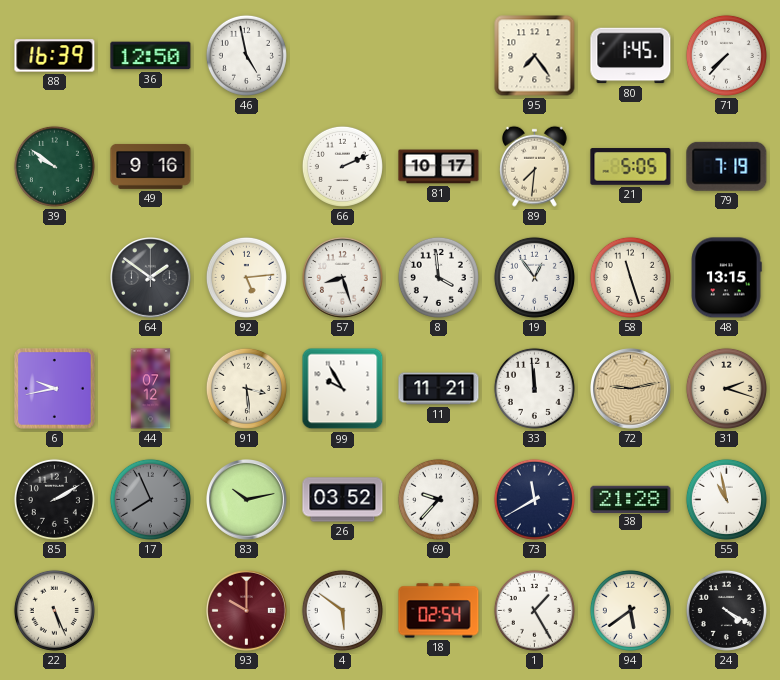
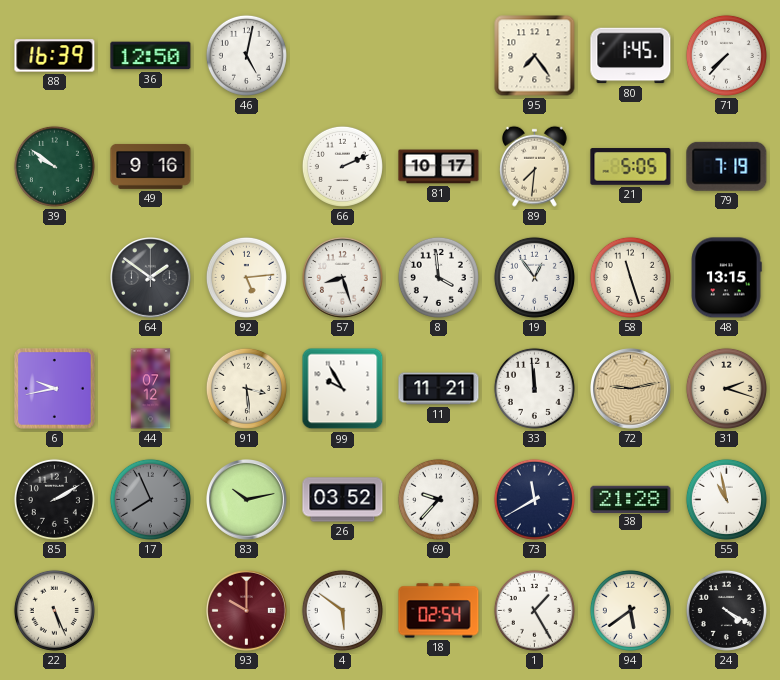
46: 4:58 -> 5:02
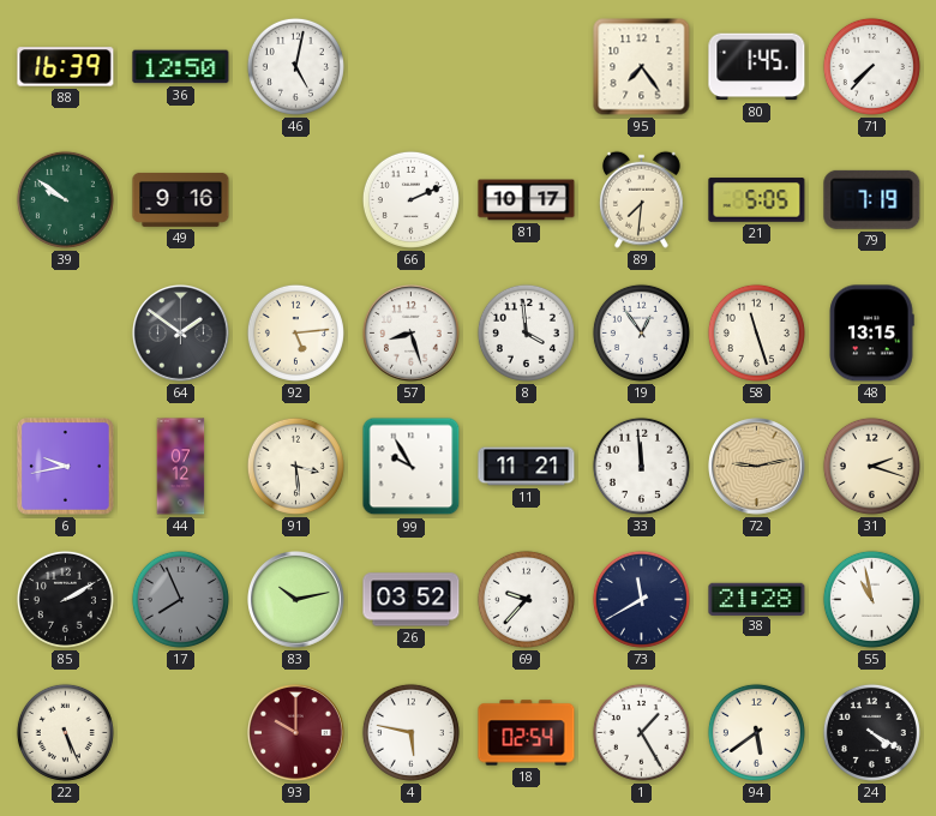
4: 5:51 -> 5:47
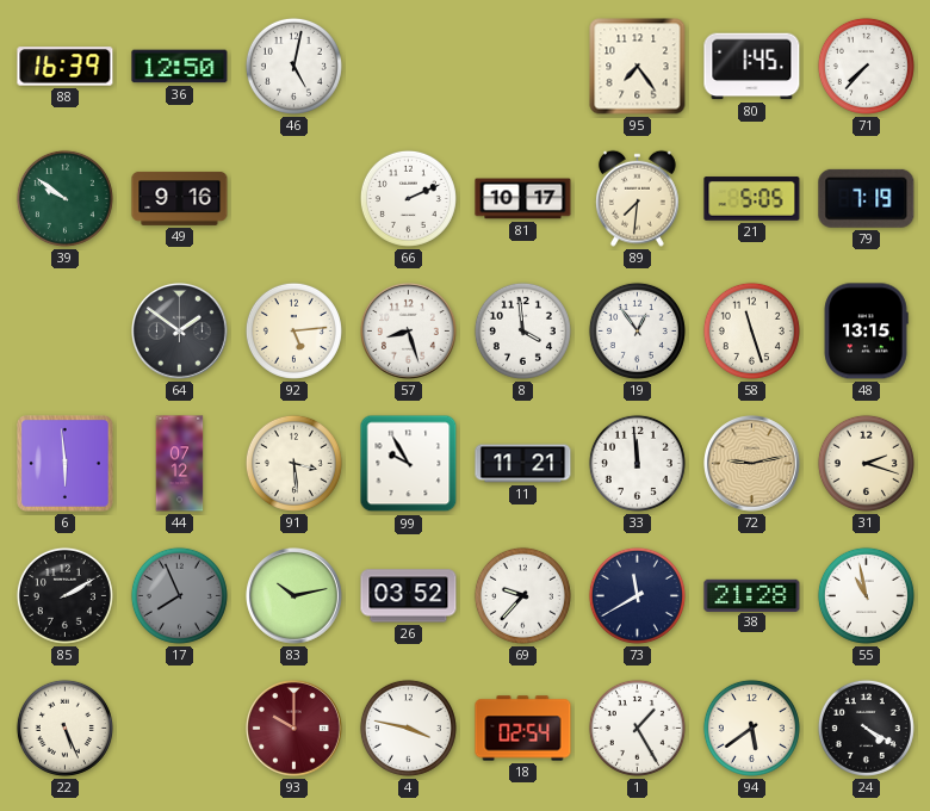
6: 9:43 -> 5:59
4: 5:47 -> 3:47
